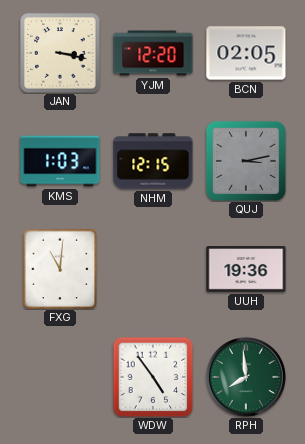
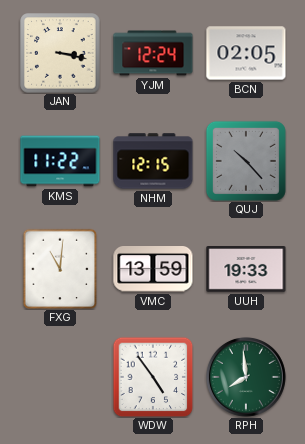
YJM: 12:20 -> 12:24
KMS: 1:03 -> 11:22
QUJ: 3:13 -> 10:23
VMC: none -> 13:59
UUH: 19:36 -> 19:33
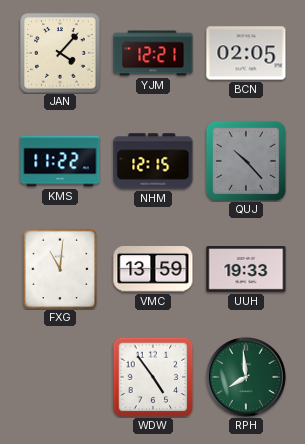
JAN: 3:17 -> 4:07
YJM: 12:24 -> 12:21
